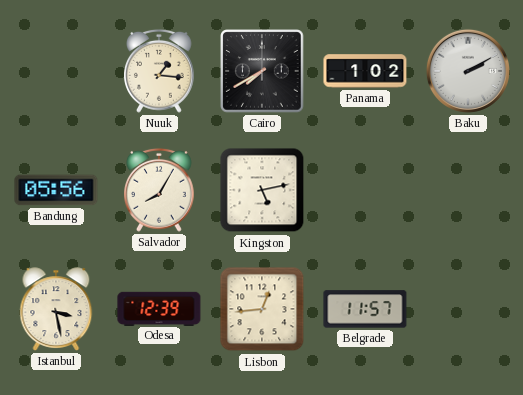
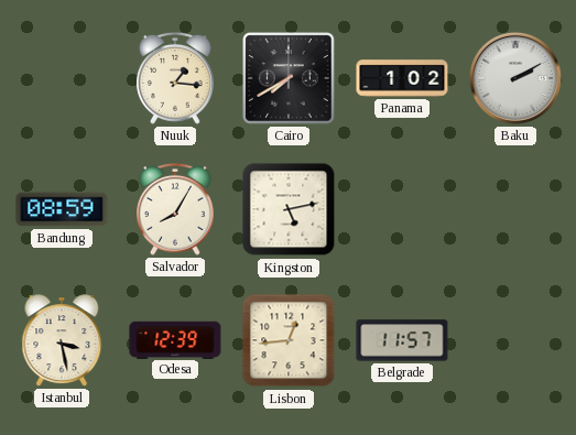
Bandung: 05:56 -> 08:59
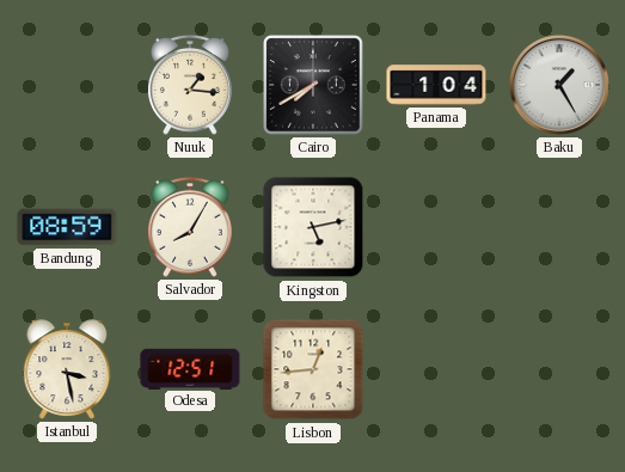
Panama: 1:02 -> 1:04
Baku: 2:10 -> 1:25
Odesa: 12:39 -> 12:51
Belgrade: 11:57 -> none
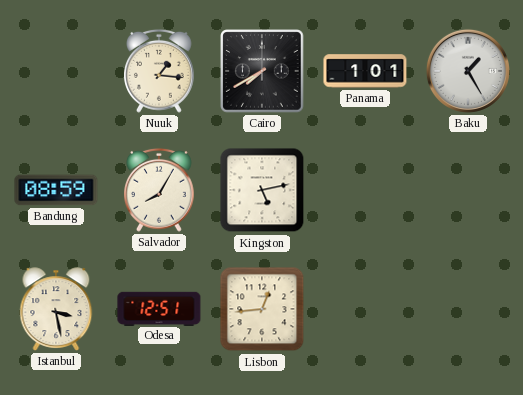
Panama: 1:04 -> 1:01
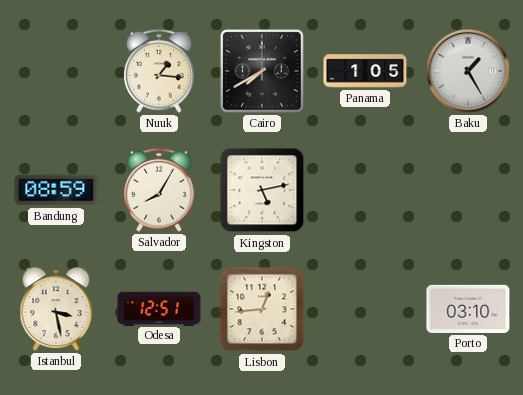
Panama: 1:01 -> 1:05
Porto: none -> 03:10
